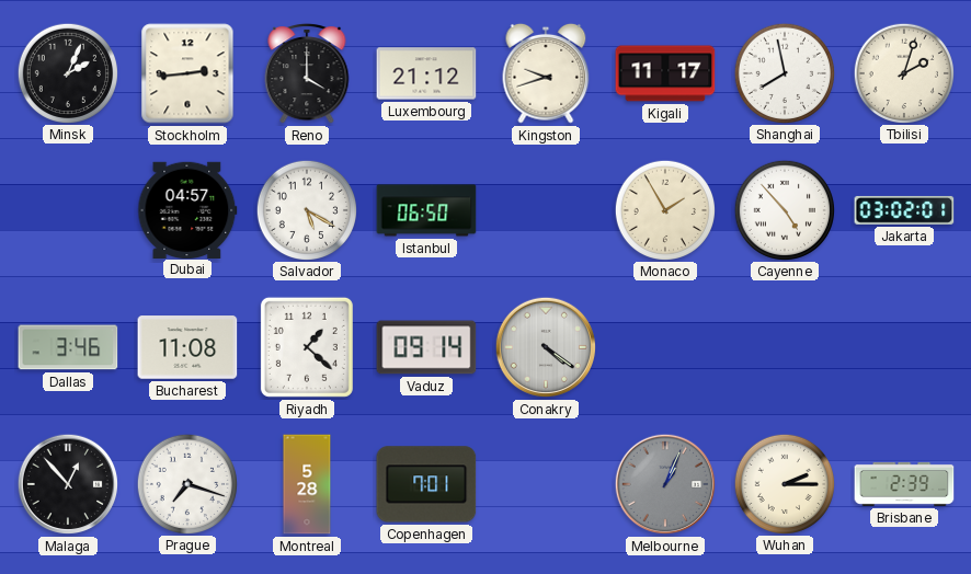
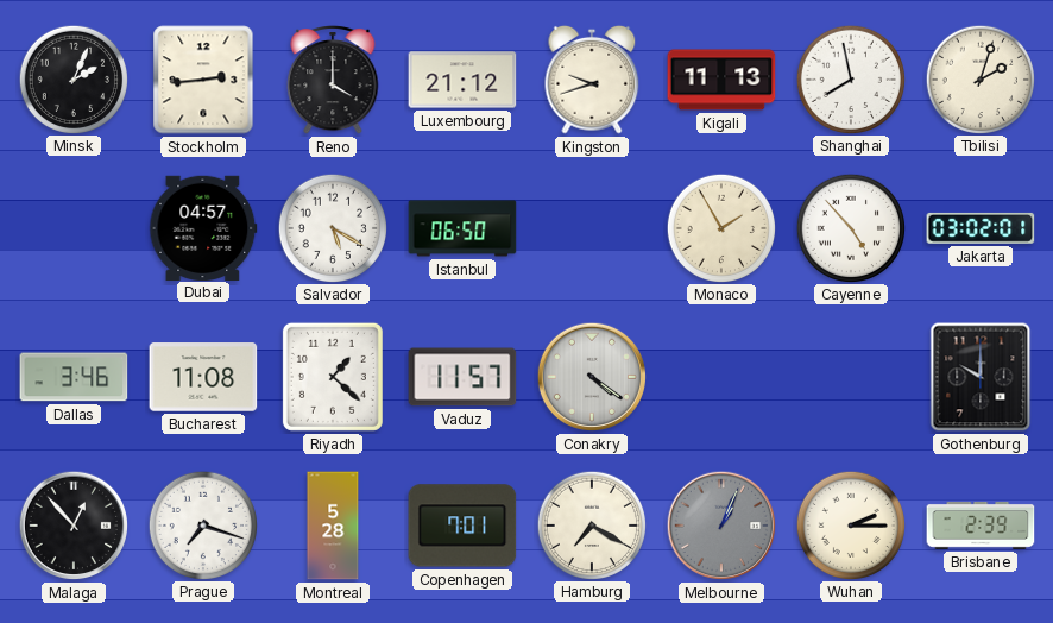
Kigali: 11:17 -> 11:13
Vaduz: 09:14 -> 11:57
Gothenburg: none -> 10:00
Hamburg: none -> 7:20
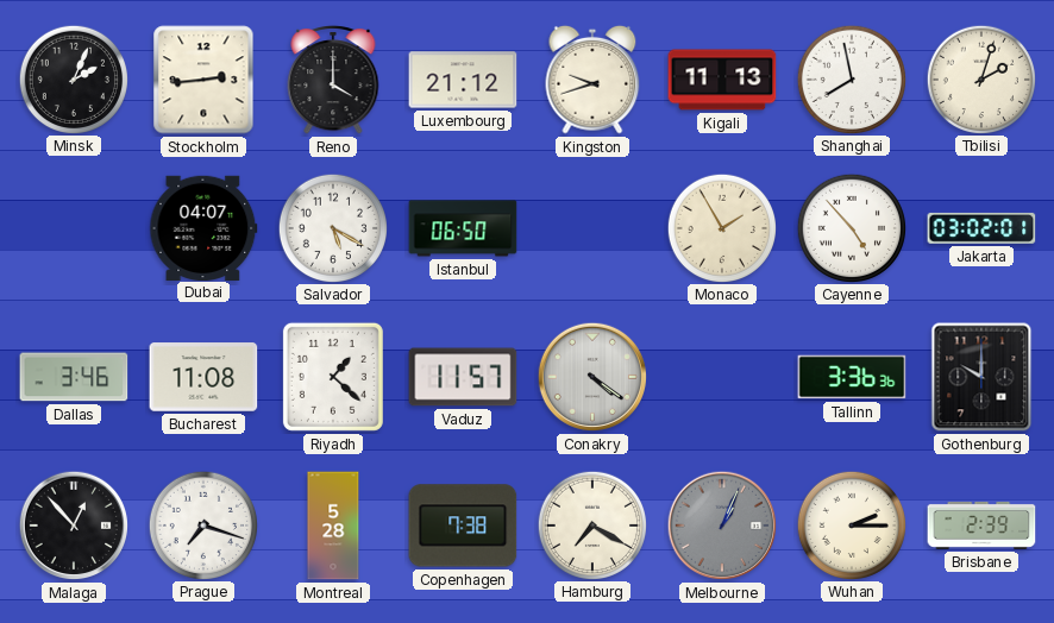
Dubai: 04:57 -> 04:07
Tallinn: none -> 3:36
Copenhagen: 7:01 -> 7:38
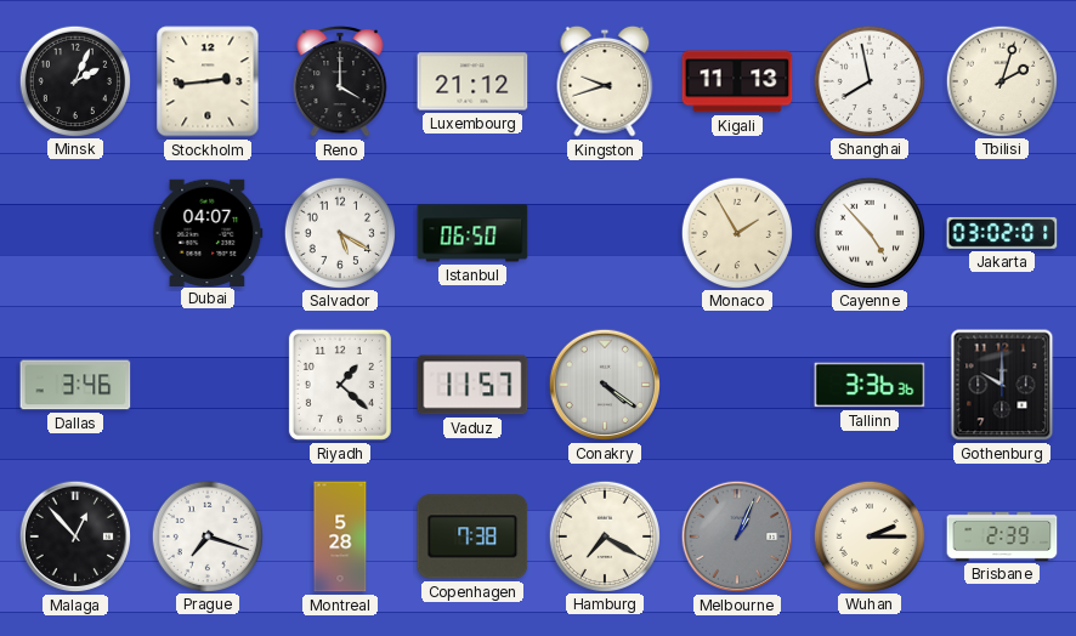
Bucharest: 11:08 -> none
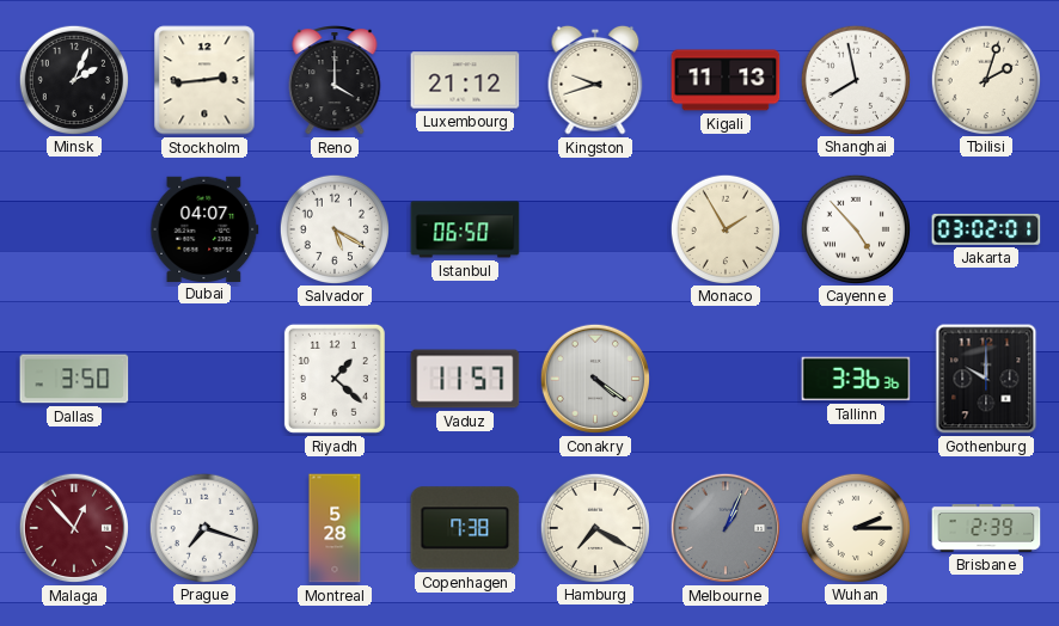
Dallas: 3:46 -> 3:50
Malaga dial: black -> burgundy
